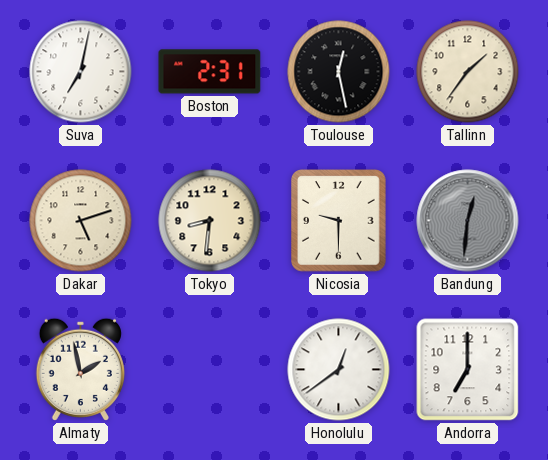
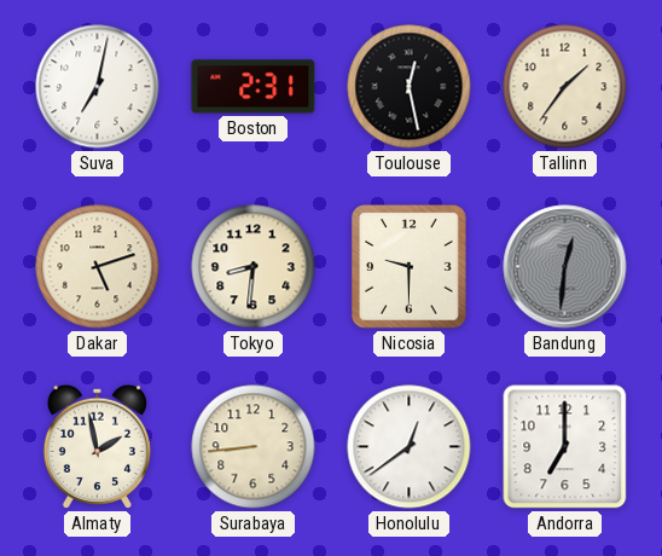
Surabaya: none -> 8:44
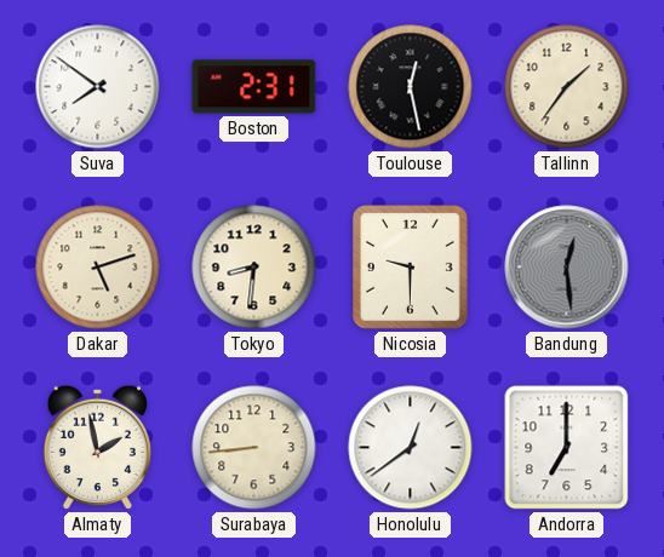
Suva: 7:02 -> 7:51
Bandung: 12:31 -> 12:29
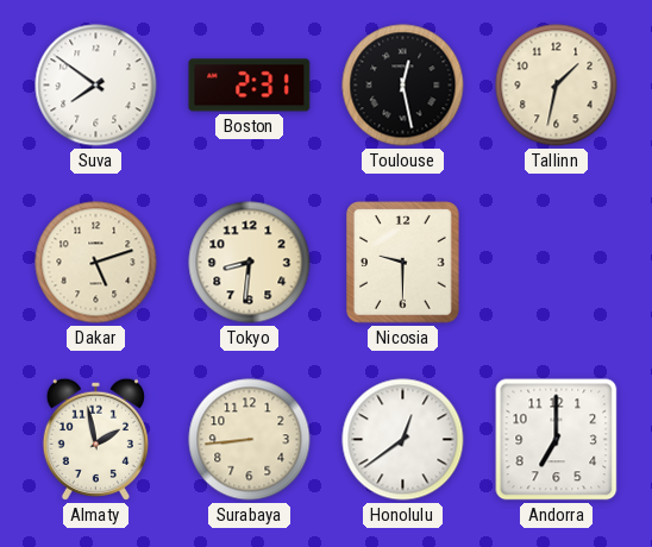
Tallinn: 1:36 -> 1:32
Bandung: 12:29 -> none
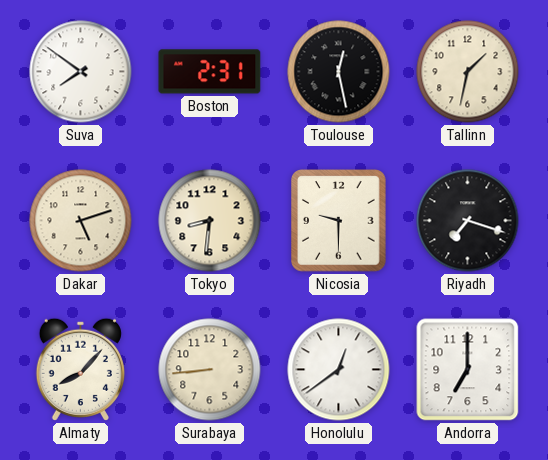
Riyadh: none -> 7:18
Almaty: 1:58 -> 8:07
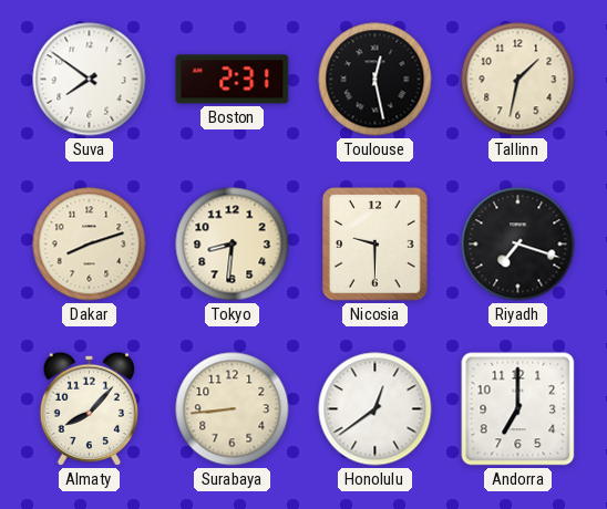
Dakar: 5:12 -> 8:12
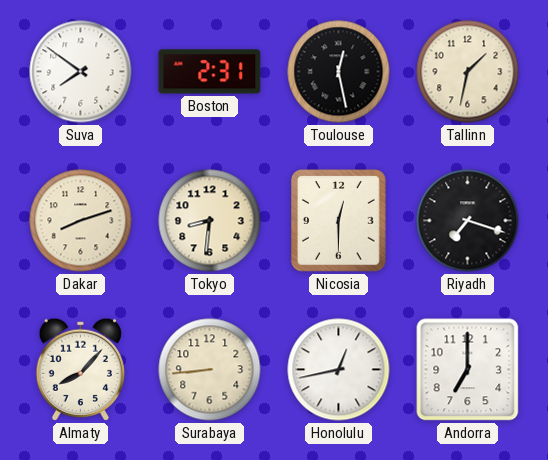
Nicosia: 9:30 -> 12:30
Honolulu: 12:39 -> 12:43
